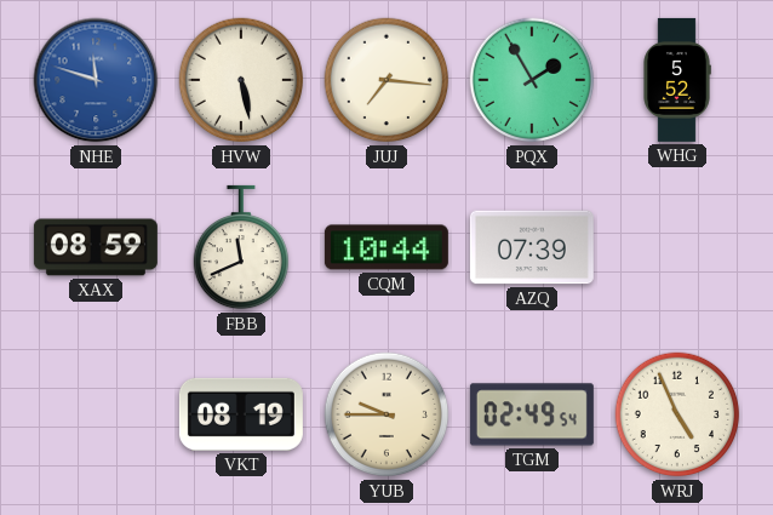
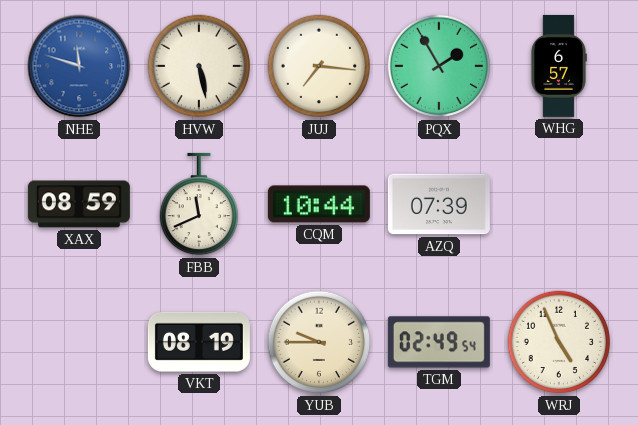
WHG: 5:52 -> 6:57
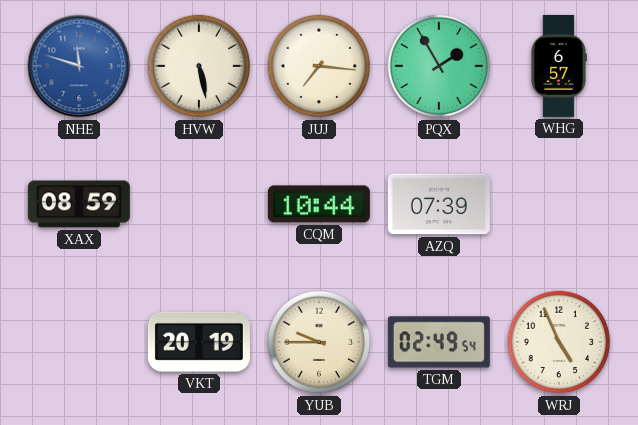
FBB: 11:41 -> none
VKT: 08:19 -> 20:19
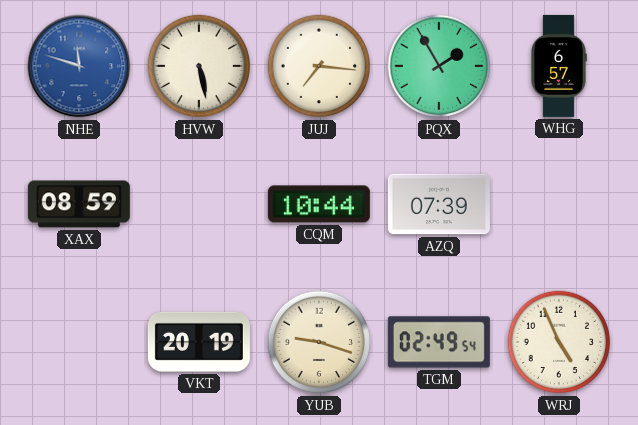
YUB: 9:45 -> 9:18
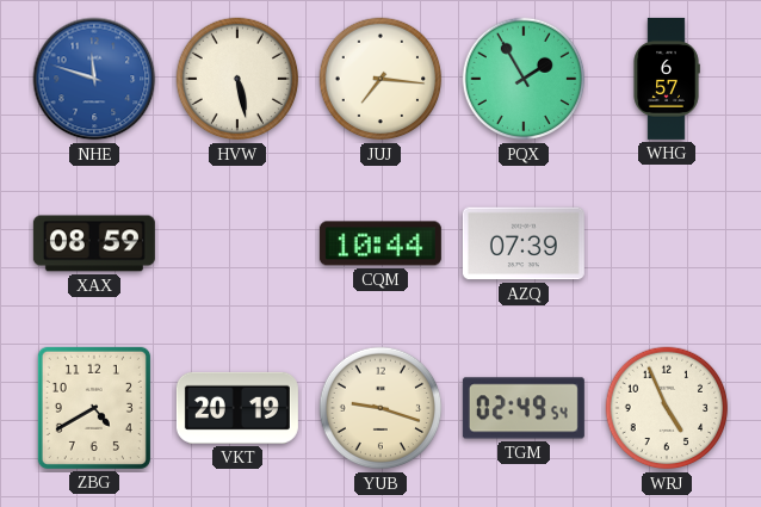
ZBG: none -> 4:40
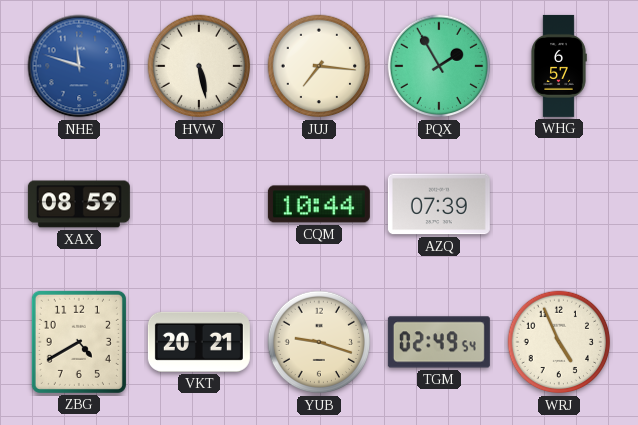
VKT: 20:19 -> 20:21
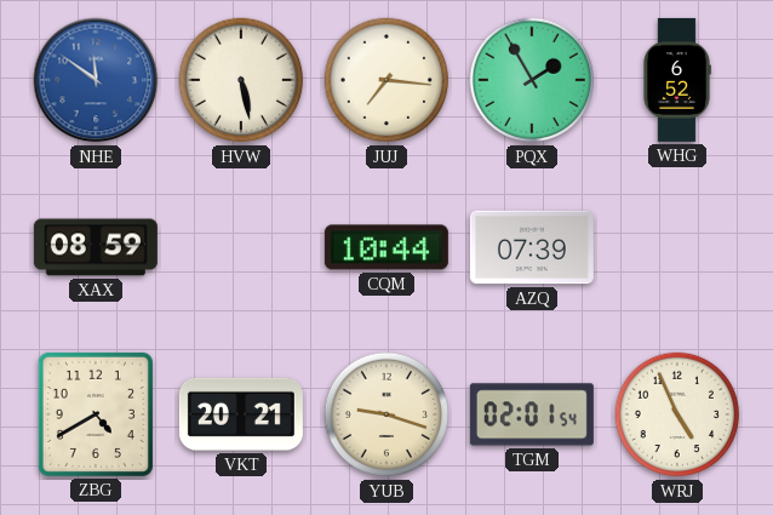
NHE: 11:48 -> 11:51
WHG: 6:57 -> 6:52
TGM: 02:49 -> 02:01
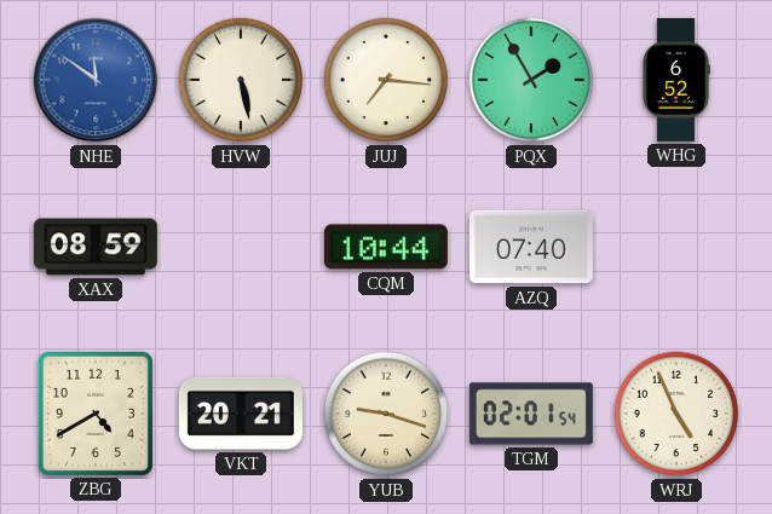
AZQ: 07:39 -> 07:40
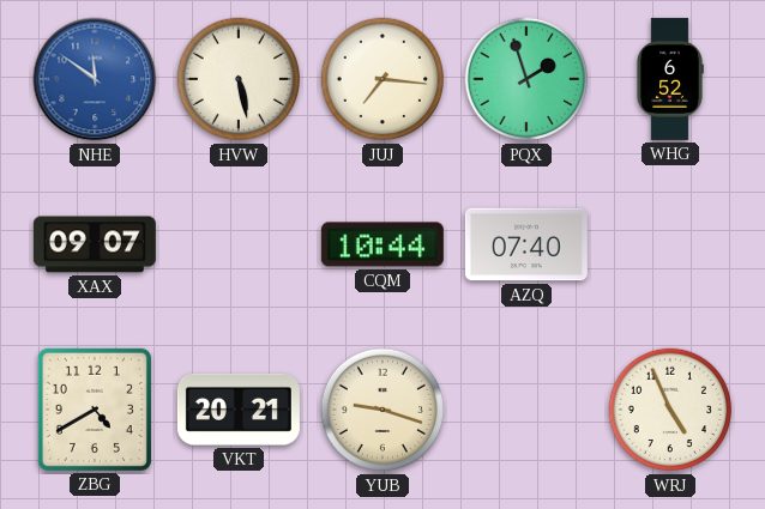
PQX: 1:55 -> 1:57
XAX: 08:59 -> 09:07
TGM: 02:01 -> none
